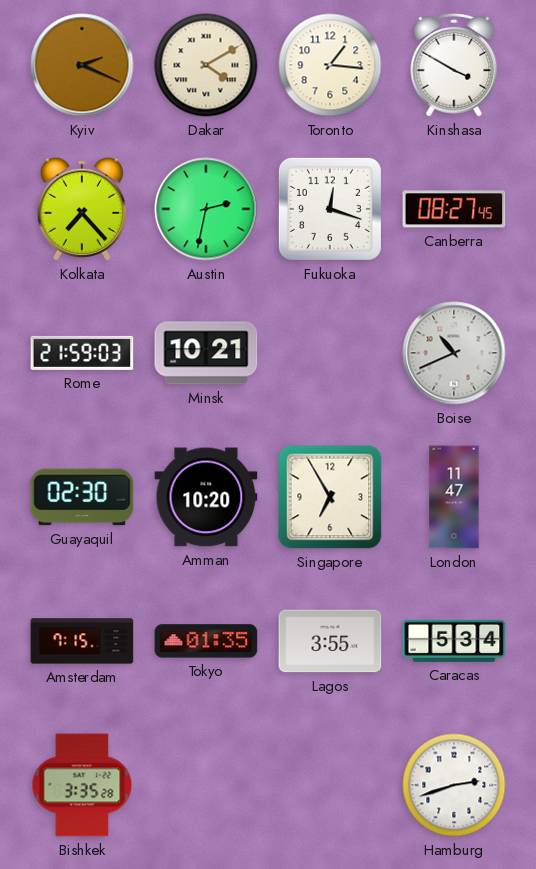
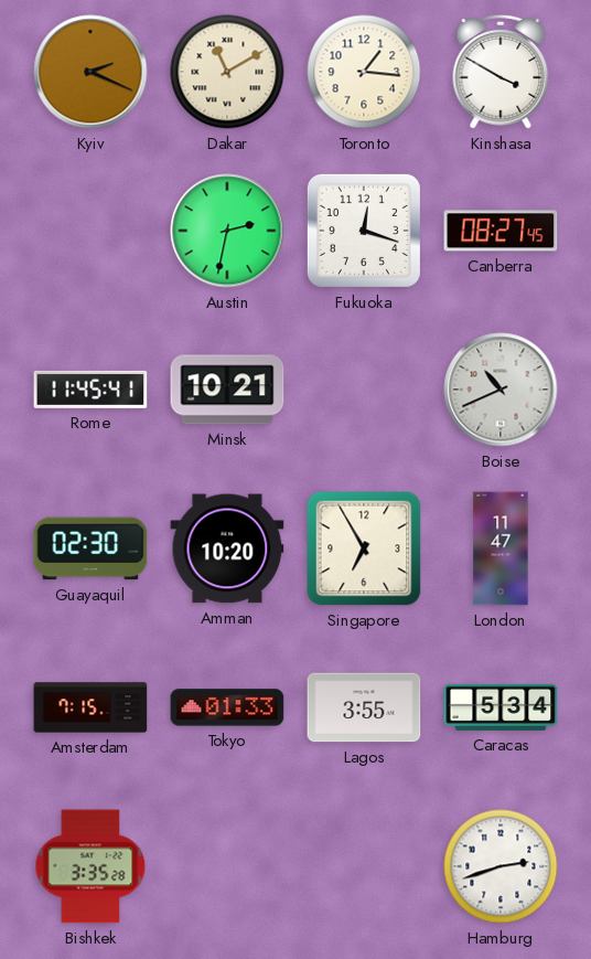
Dakar: 4:10 -> 11:10
Kolkata: 7:23 -> none
Rome: 21:59 -> 11:45
Tokyo: 01:35 -> 01:33
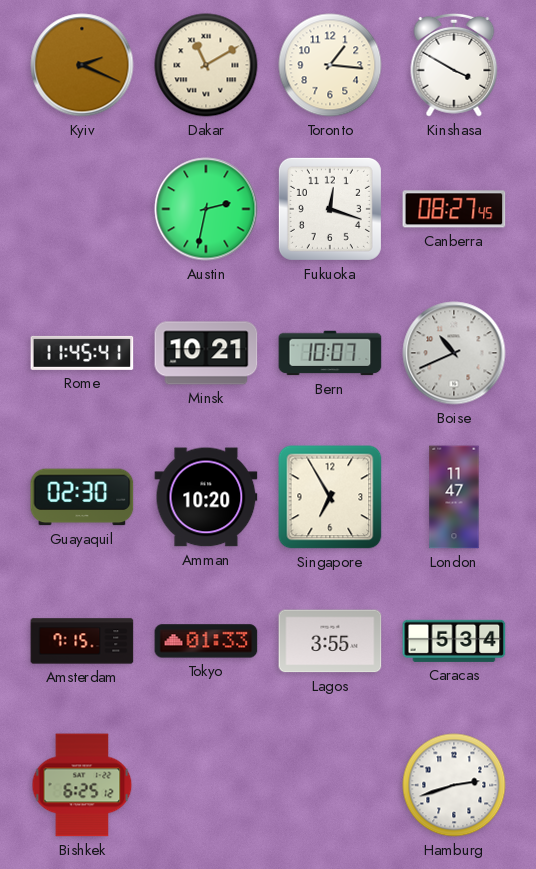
Bern: none -> 10:07
Bishkek: 3:35 -> 6:25
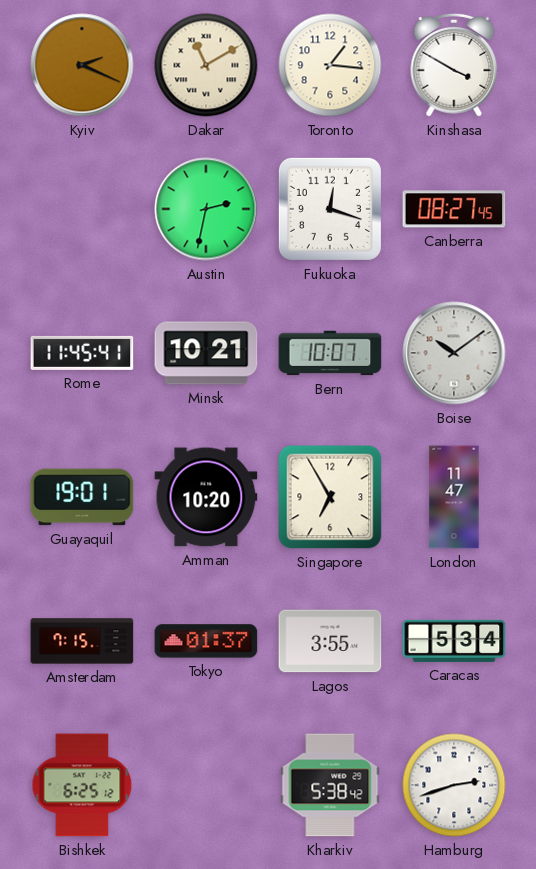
Boise: 10:41 -> 10:09
Guayaquil: 02:30 -> 19:01
Tokyo: 01:33 -> 01:37
Kharkiv: none -> 5:38
